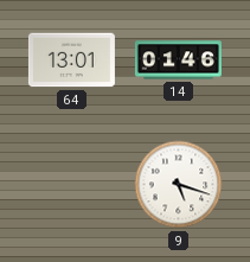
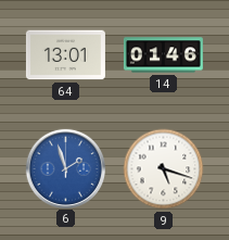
6: none -> 1:57
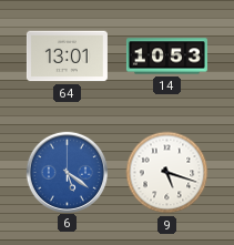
14: 01:46 -> 10:53
6: 1:57 -> 5:21
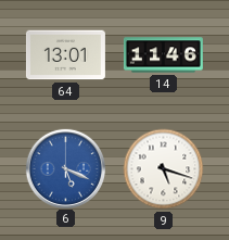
14: 10:53 -> 11:46
6: 5:21 -> 5:19
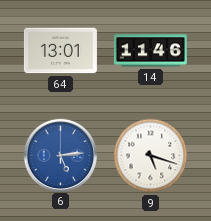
6: 5:19 -> 5:14
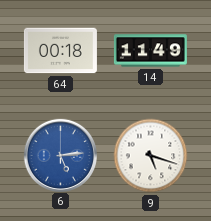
64: 13:01 -> 00:18
14: 11:46 -> 11:49
